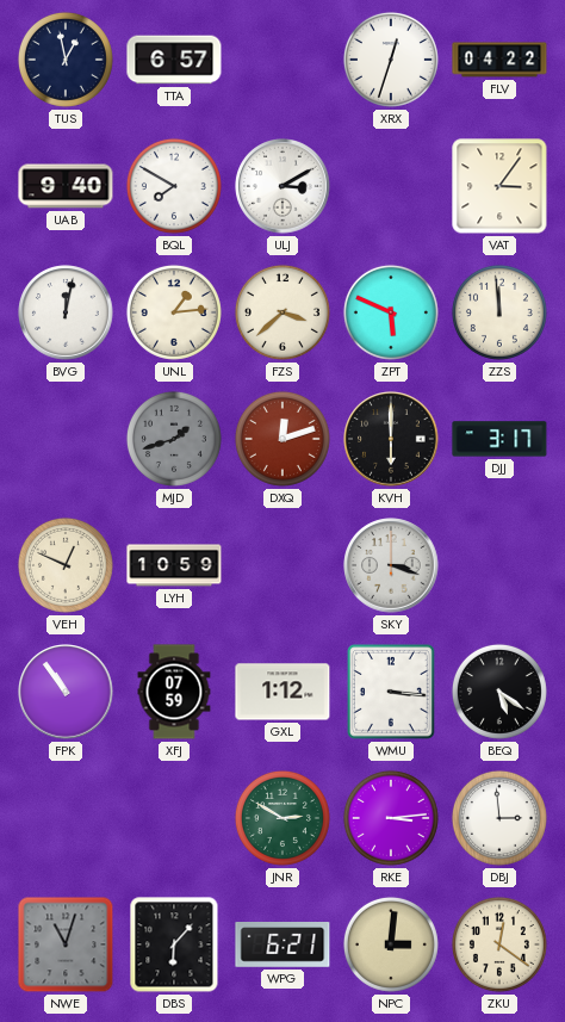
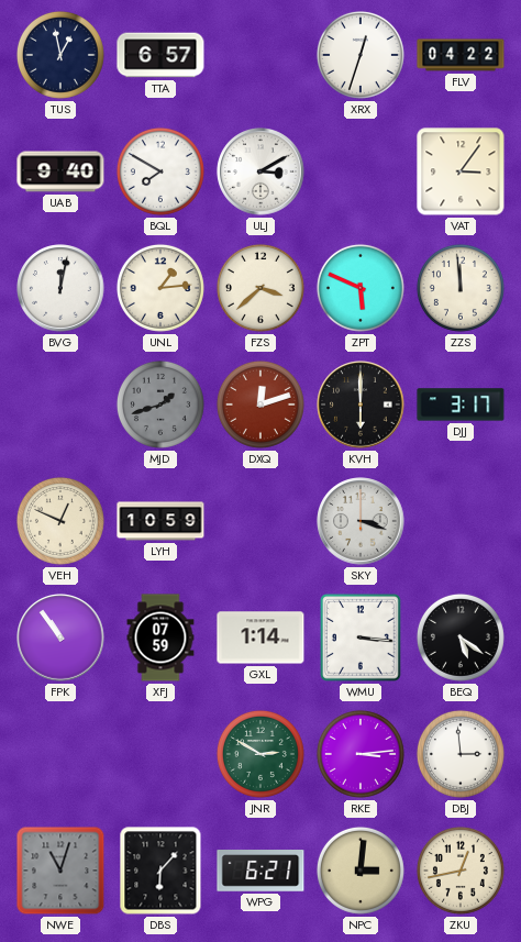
GXL: 1:12 -> 1:14
ZKU: 12:21 -> 12:43
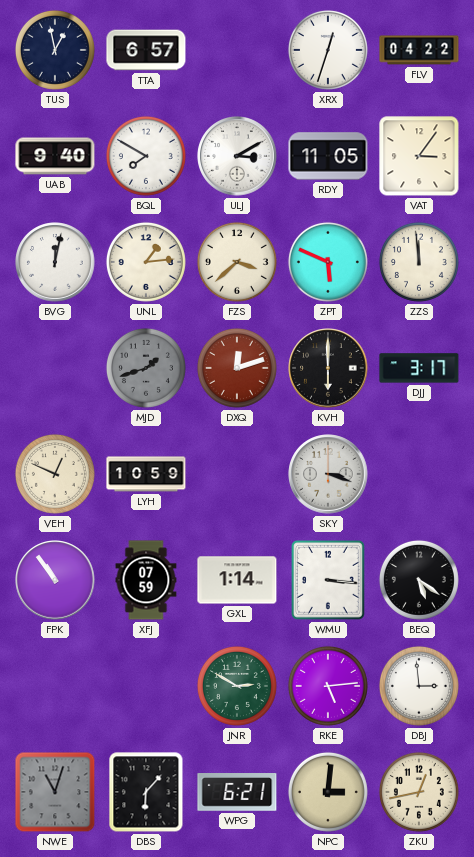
RDY: none -> 11:05
RKE: 3:14 -> 5:14
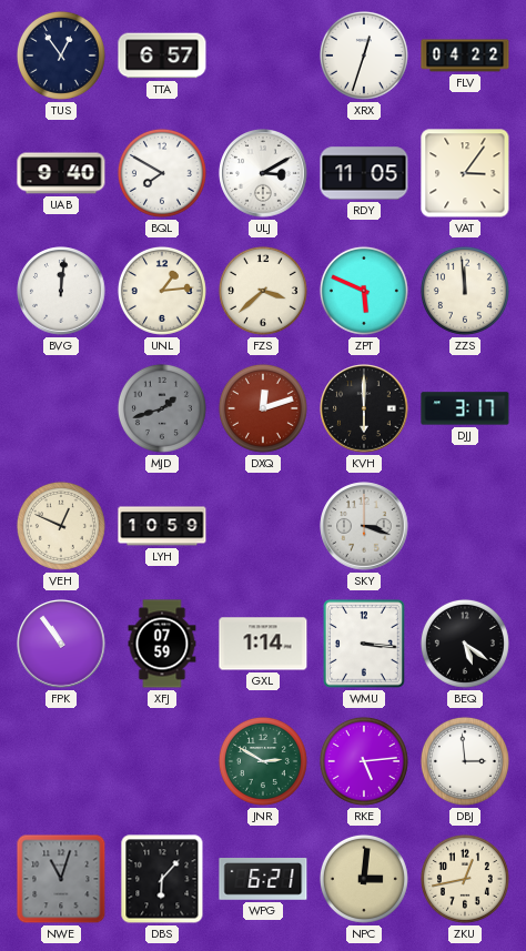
TUS: 12:58 -> 12:54
BVG: 12:02 -> 12:01
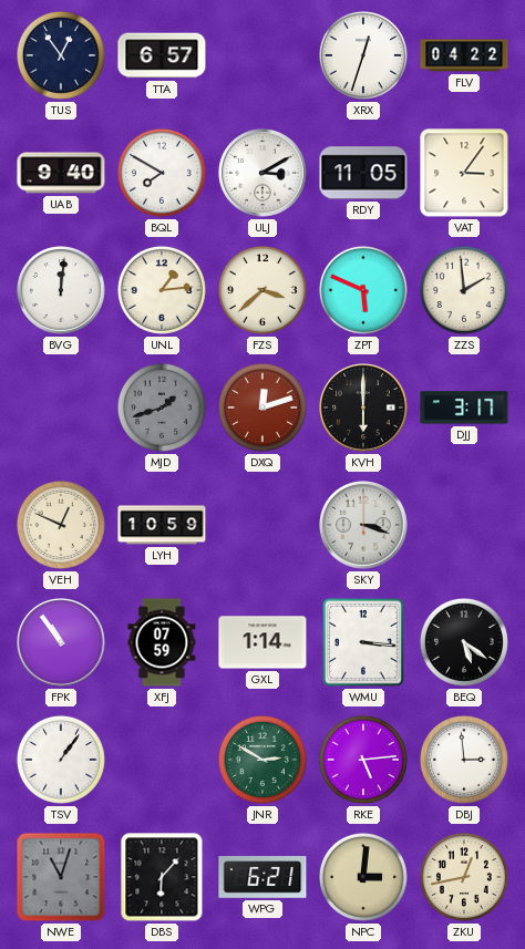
ZZS: 11:59 -> 1:59
TSV: none -> 1:06
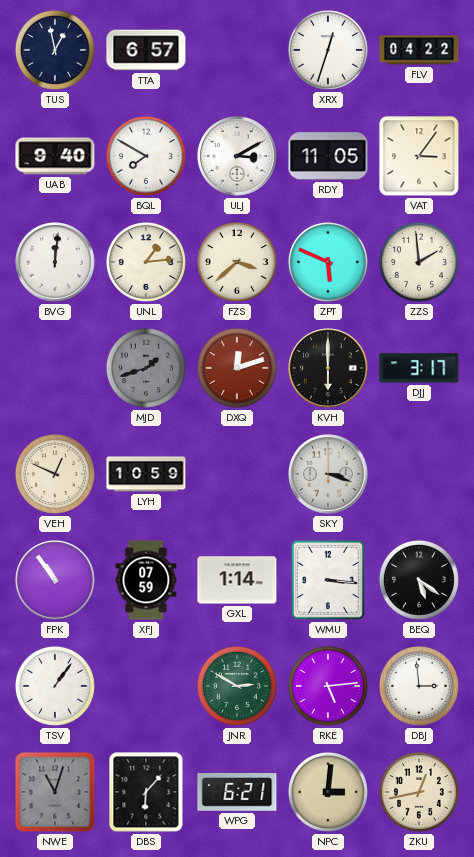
TUS: 12:54 -> 12:58
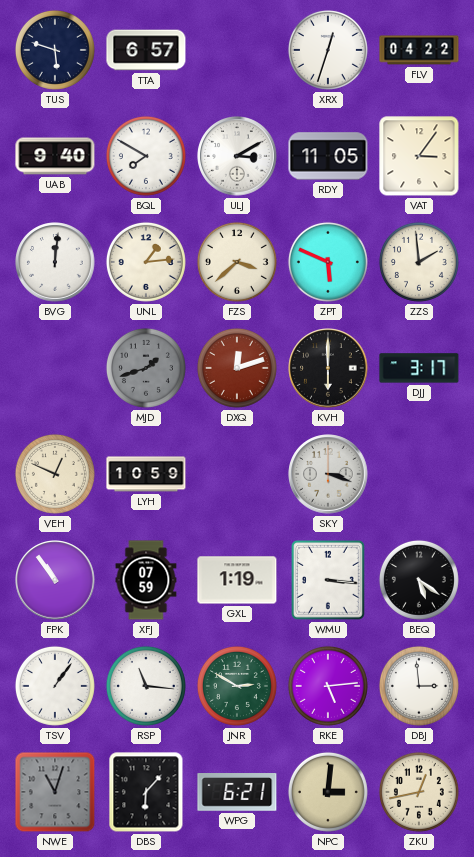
TUS: 12:58 -> 5:48
GXL: 1:14 -> 1:19
RSP: none -> 11:16
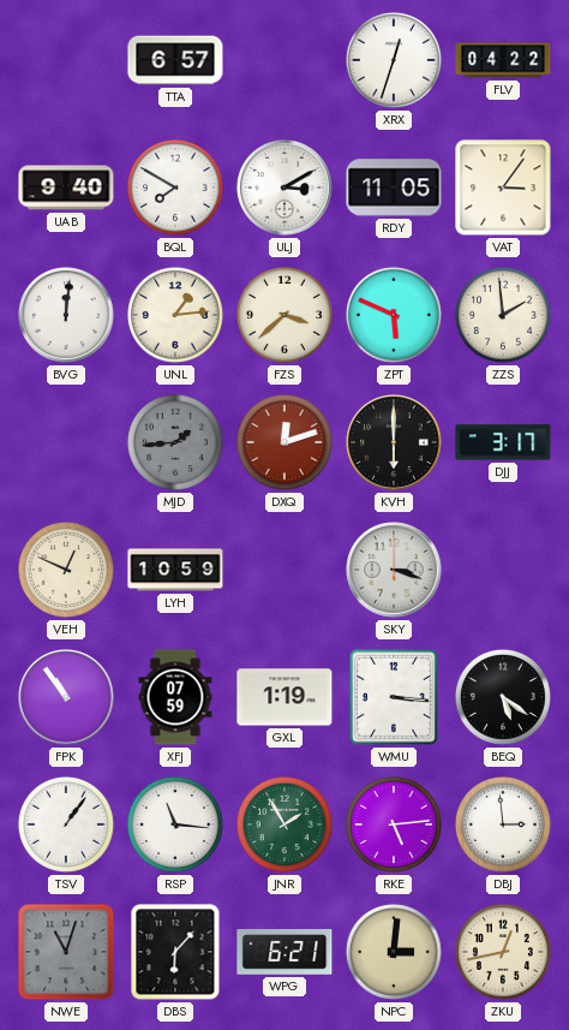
TUS: 5:48 -> none
MJD: 1:42 -> 1:44
JNR: 2:50 -> 1:55
